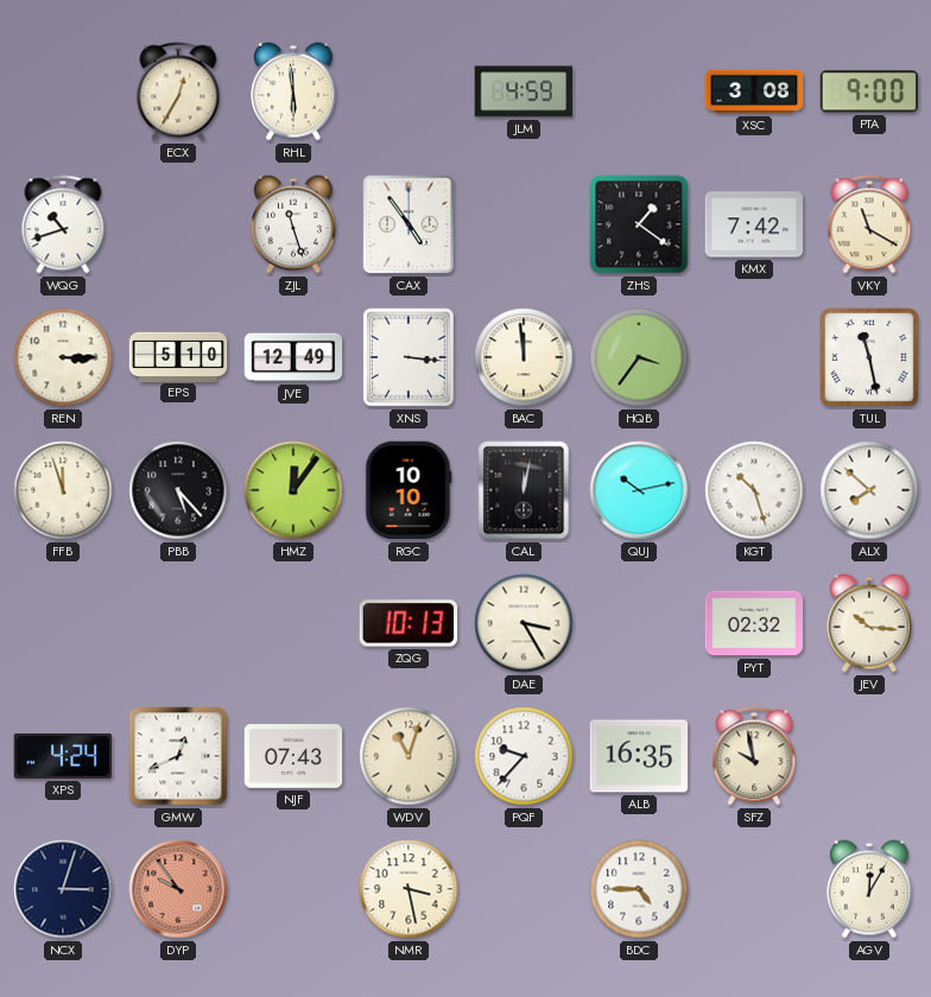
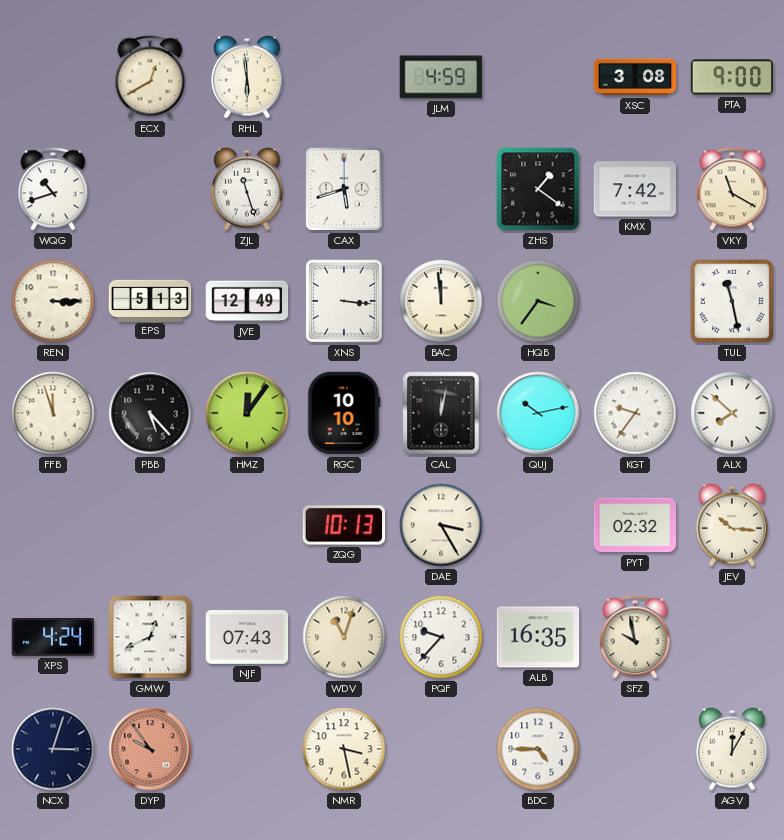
ECX: 12:35 -> 12:40
CAX: 4:54 -> 5:42
EPS: 5:10 -> 5:13
KGT: 10:27 -> 9:36
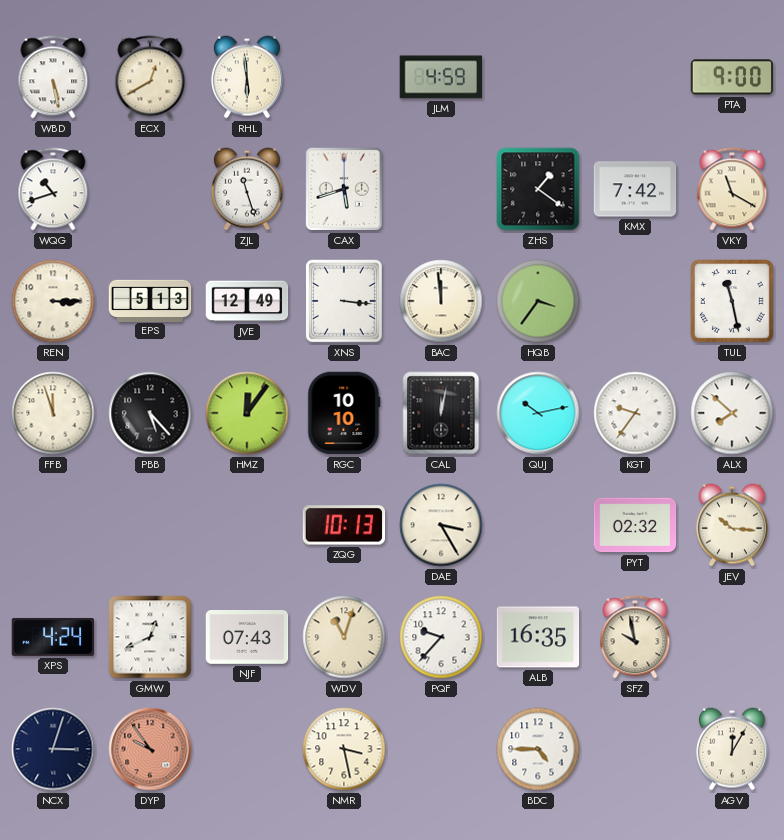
WBD: none -> 5:28
XSC: 3:08 -> none
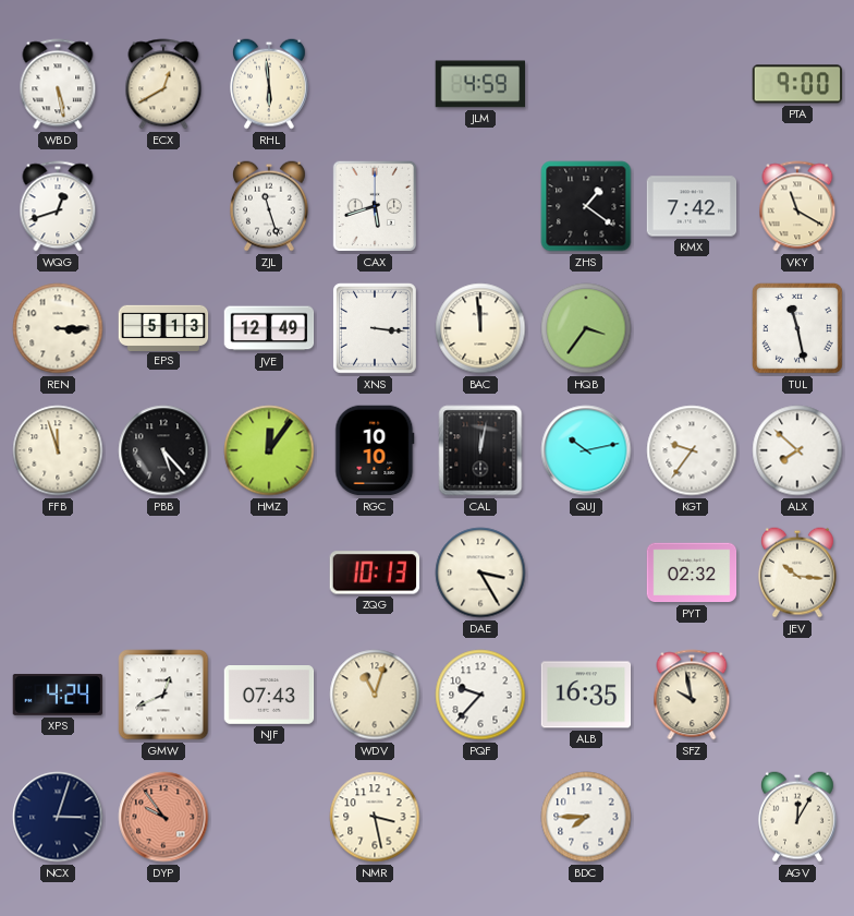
WQG: 10:42 -> 12:42
BDC: 4:45 -> 7:45
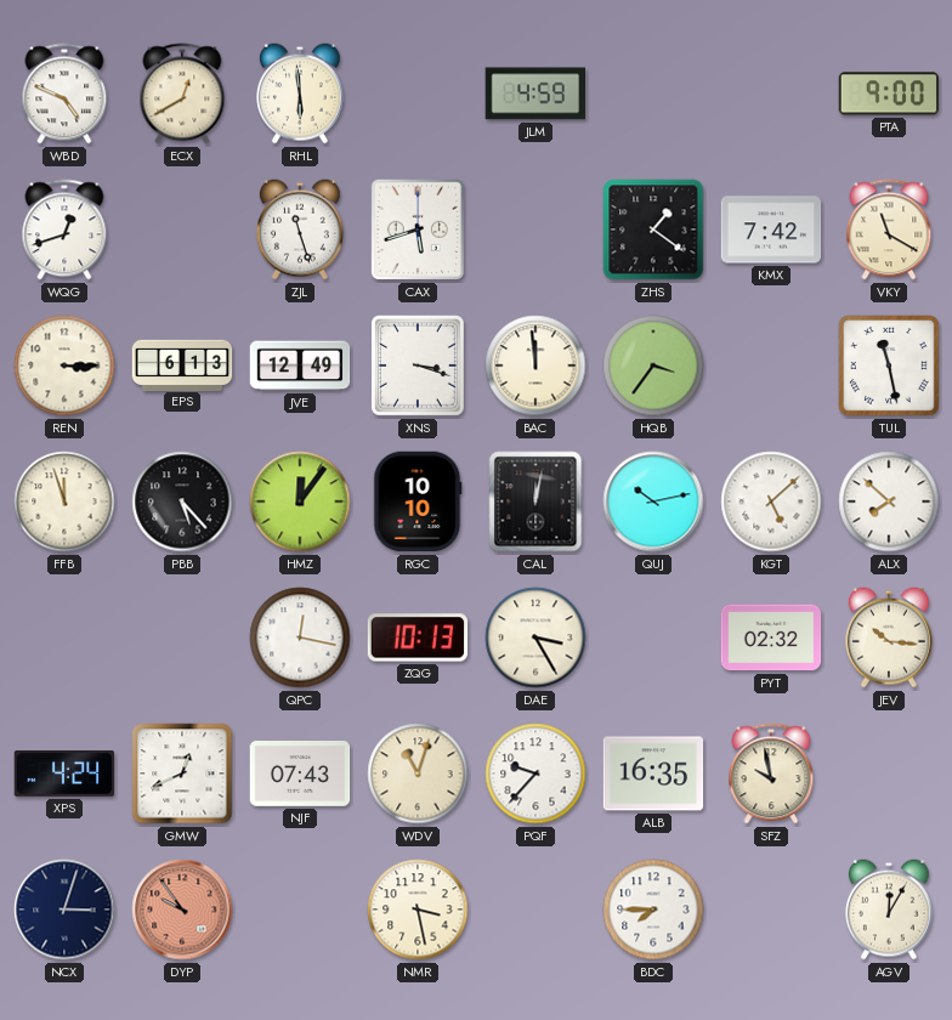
WBD: 5:28 -> 4:49
EPS: 5:13 -> 6:13
XNS: 3:16 -> 3:18
KGT: 9:36 -> 5:08
QPC: none -> 12:17
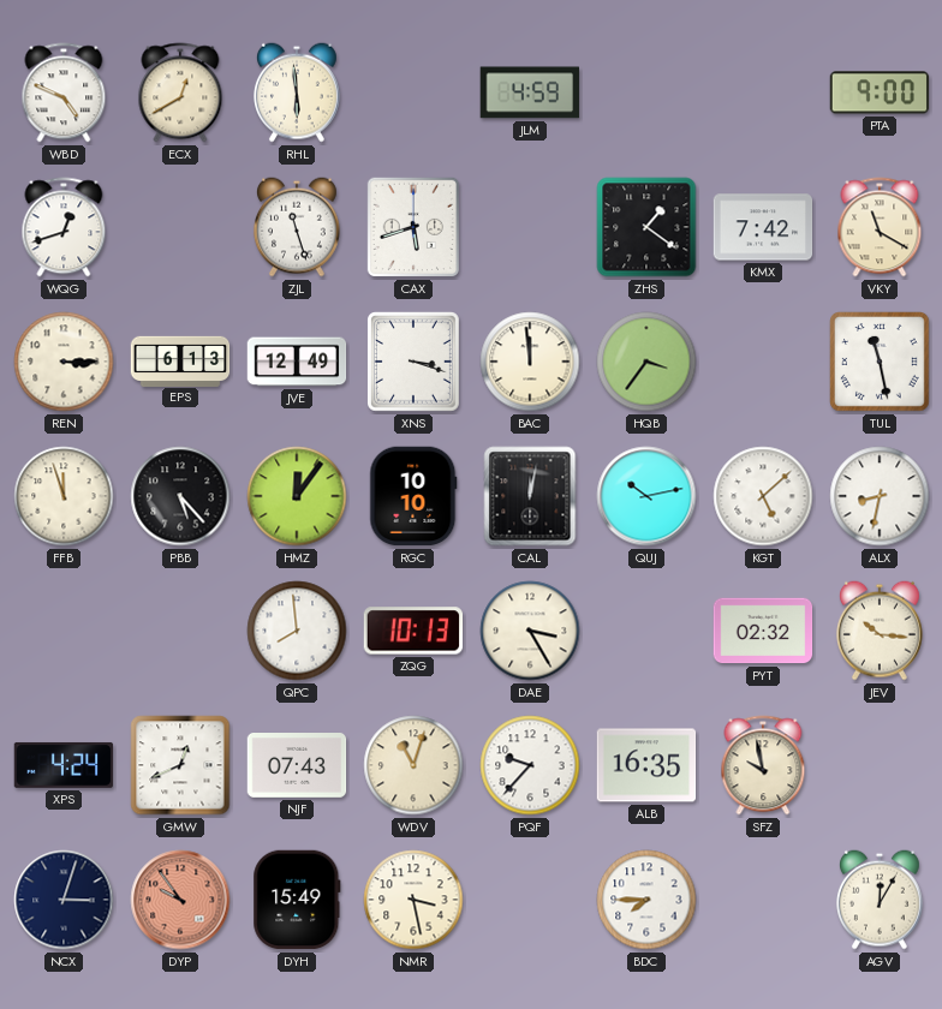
ALX: 7:52 -> 8:32
QPC: 12:17 -> 7:59
DYH: none -> 15:49
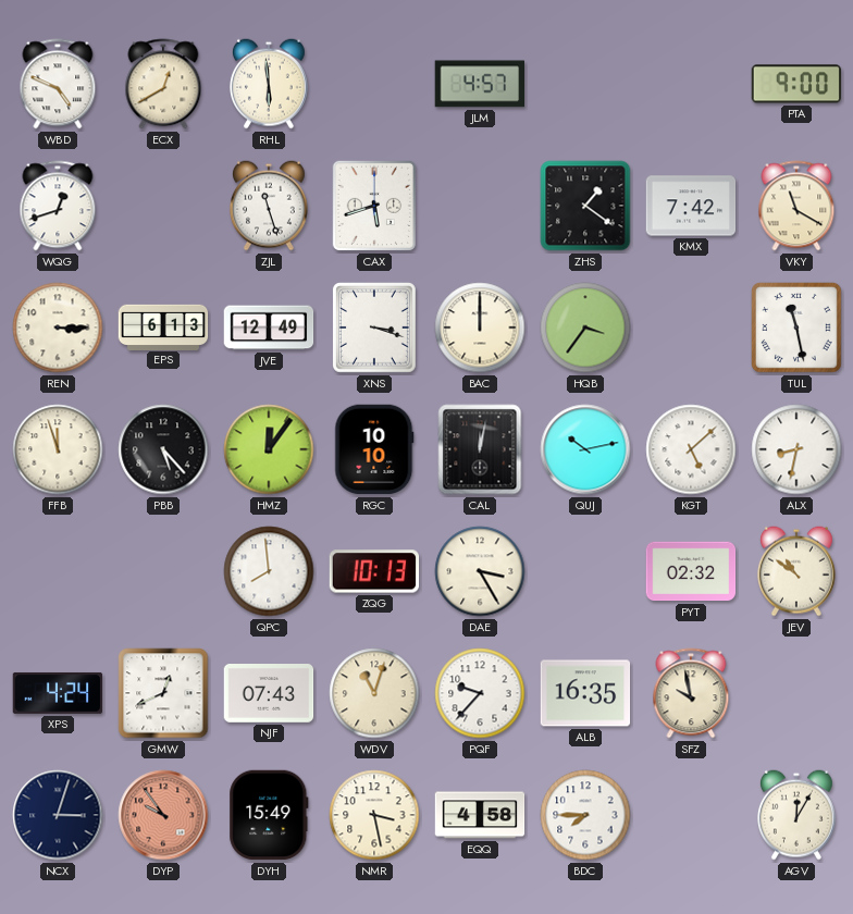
JLM: 4:59 -> 4:57
BAC: 11:59 -> 12:00
JEV: 10:16 -> 10:51
EQQ: none -> 4:58
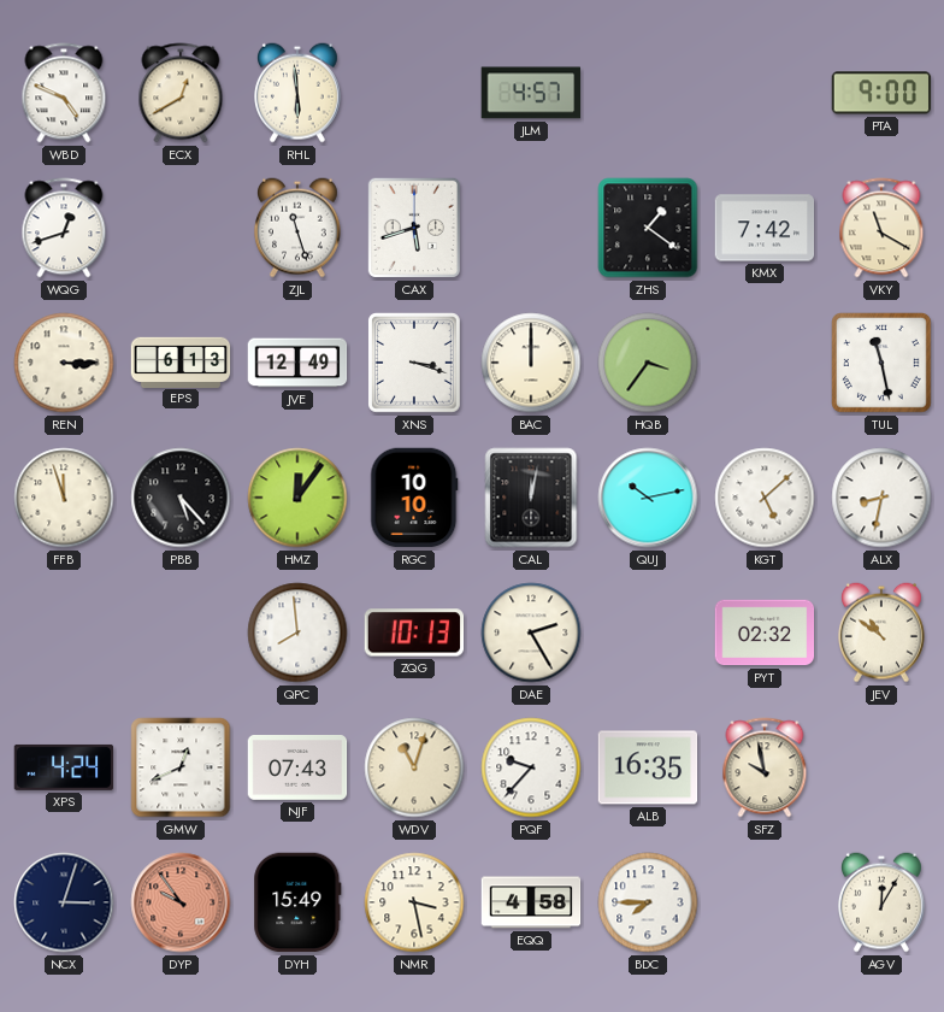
DAE: 3:25 -> 2:25
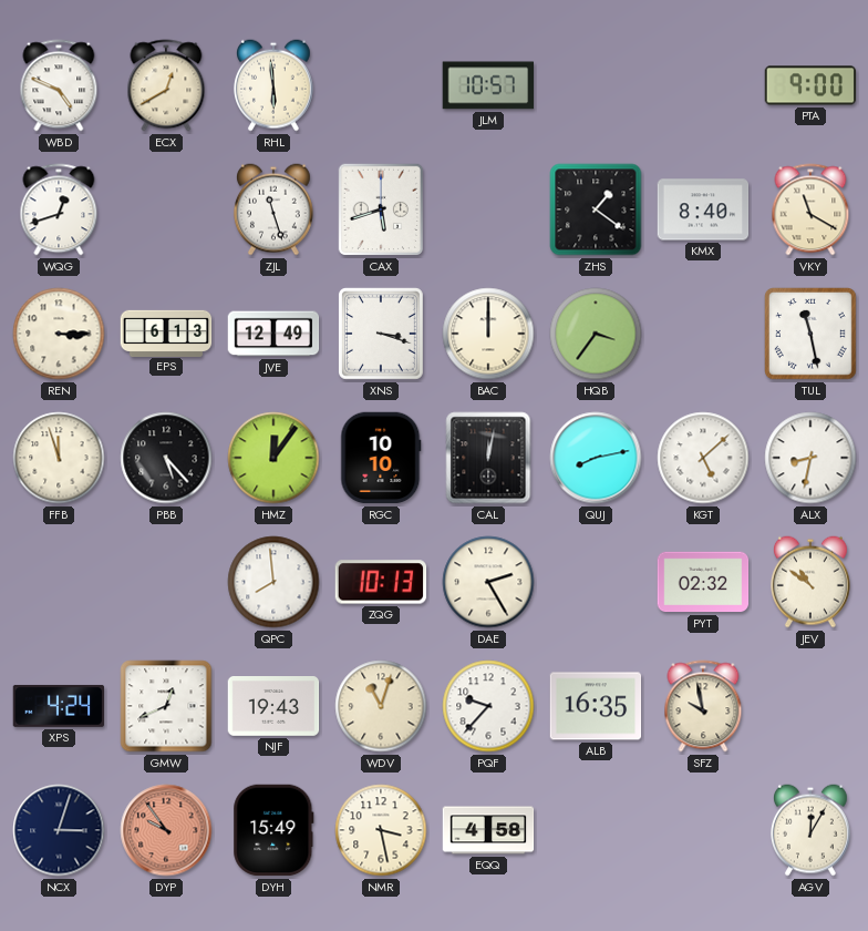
JLM: 4:57 -> 10:57
KMX: 7:42 -> 8:40
QUJ: 10:13 -> 8:13
NJF: 07:43 -> 19:43
BDC: 7:45 -> none
